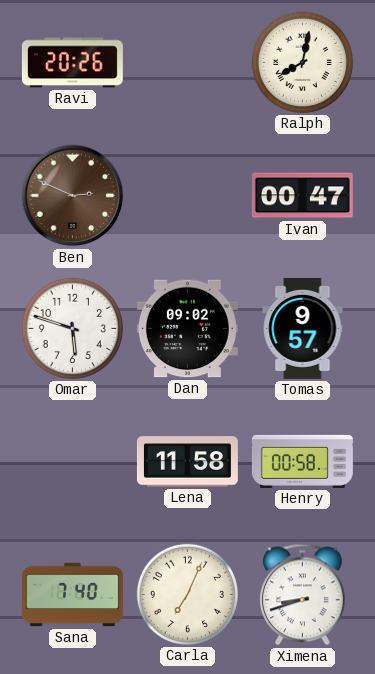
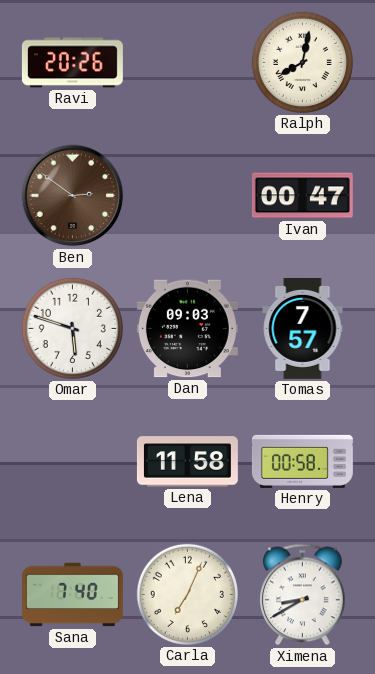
Ben: 2:49 -> 2:51
Dan: 09:02 -> 09:03
Tomas: 9:57 -> 7:57
Ximena: 8:42 -> 8:40
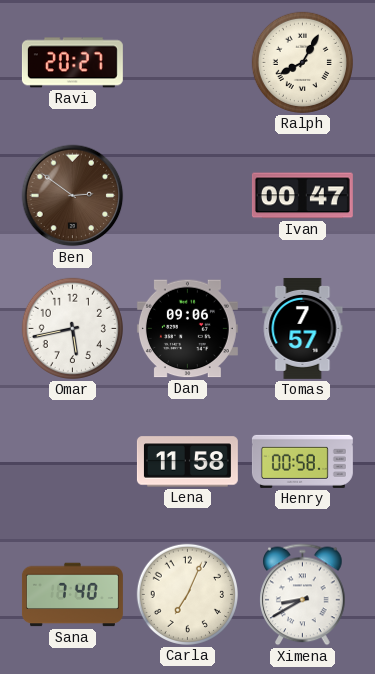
Ravi: 20:26 -> 20:27
Ralph: 8:02 -> 8:05
Omar: 5:48 -> 5:43
Dan: 09:03 -> 09:06
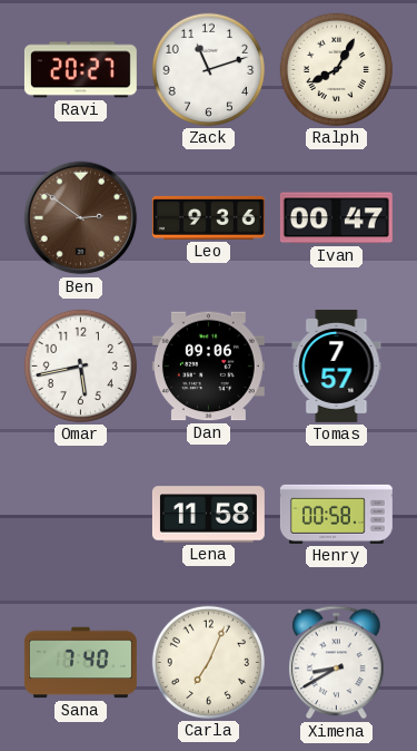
Zack: none -> 11:12
Leo: none -> 9:36
